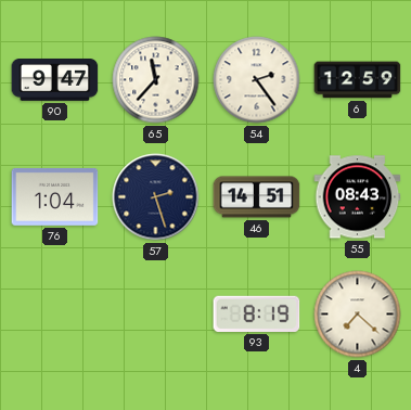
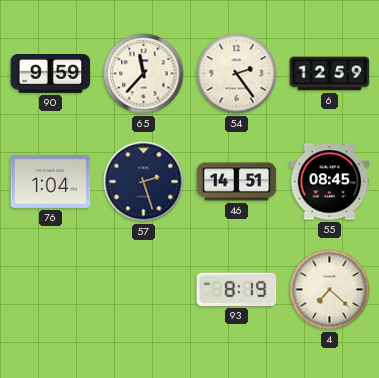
90: 9:47 -> 9:59
55: 08:43 -> 08:45
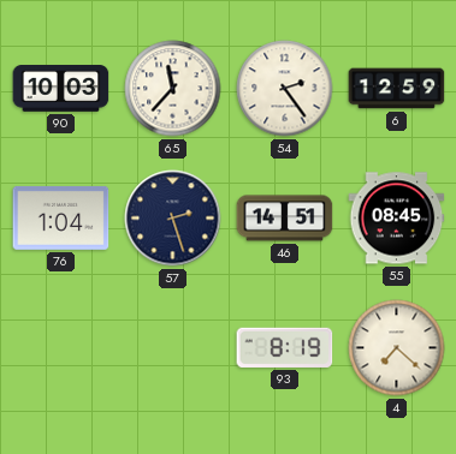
90: 9:59 -> 10:03
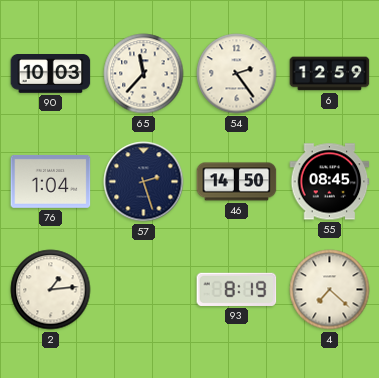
46: 14:51 -> 14:50
2: none -> 1:14
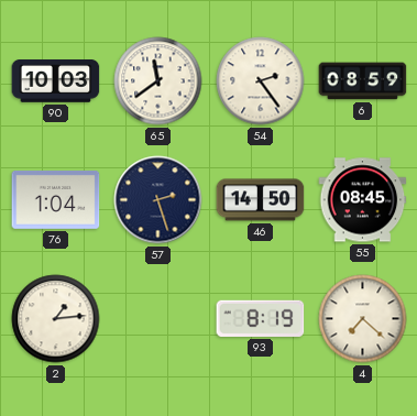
65: 11:37 -> 11:39
6: 12:59 -> 08:59
